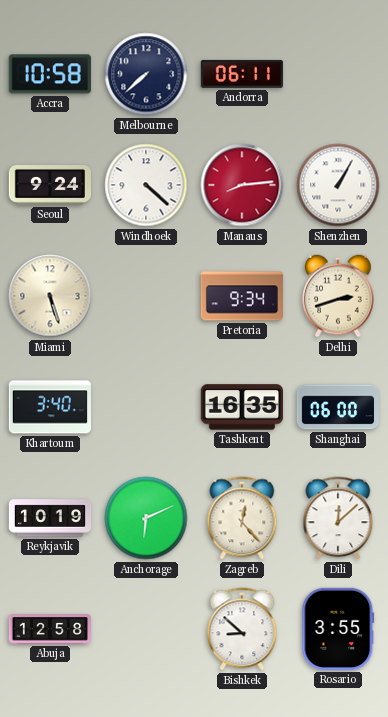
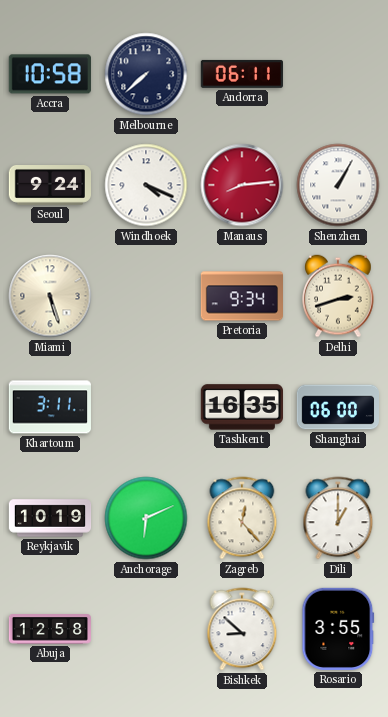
Windhoek: 4:22 -> 4:19
Khartoum: 3:40 -> 3:11
Dili: 12:08 -> 1:00
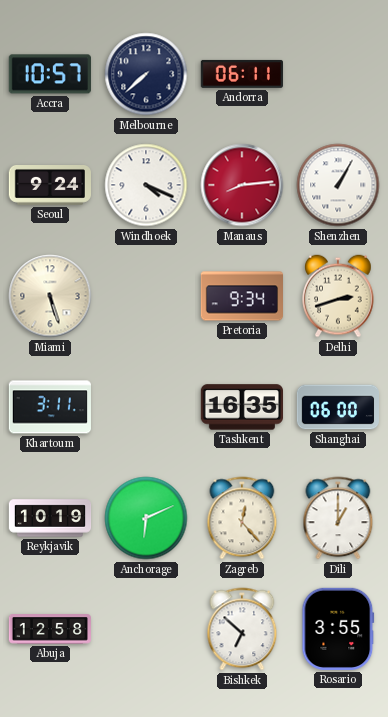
Accra: 10:58 -> 10:57
Bishkek: 8:52 -> 6:52
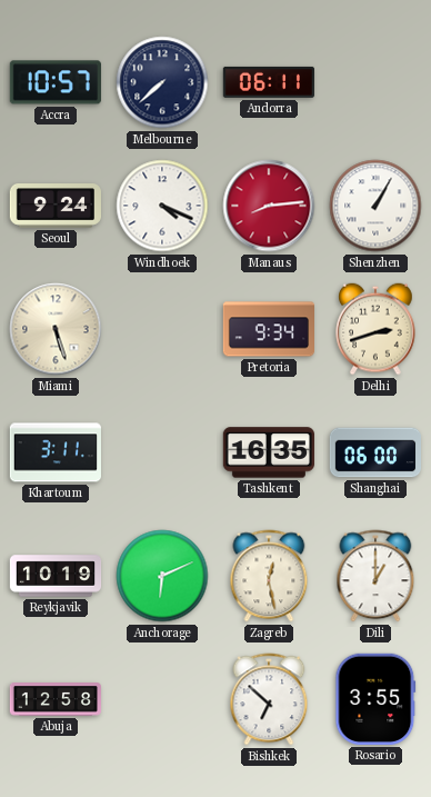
Zagreb: 12:23 -> 12:28
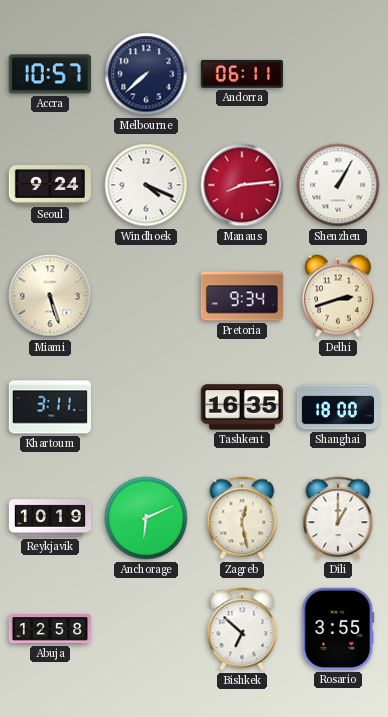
Shanghai: 06:00 -> 18:00
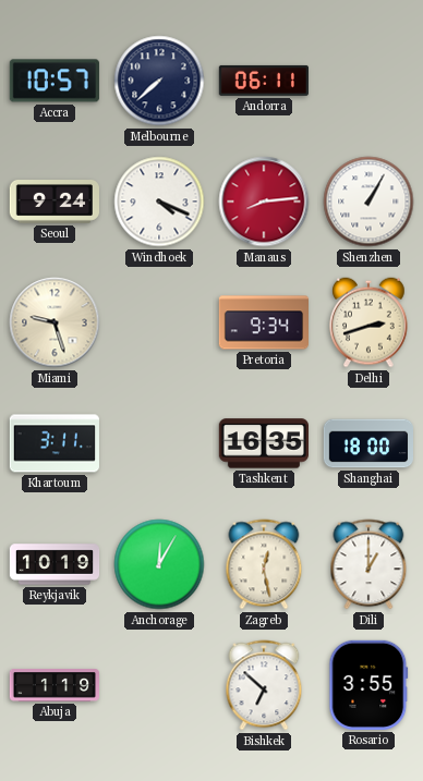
Miami: 5:27 -> 9:27
Anchorage: 6:11 -> 12:05
Abuja: 12:58 -> 1:19
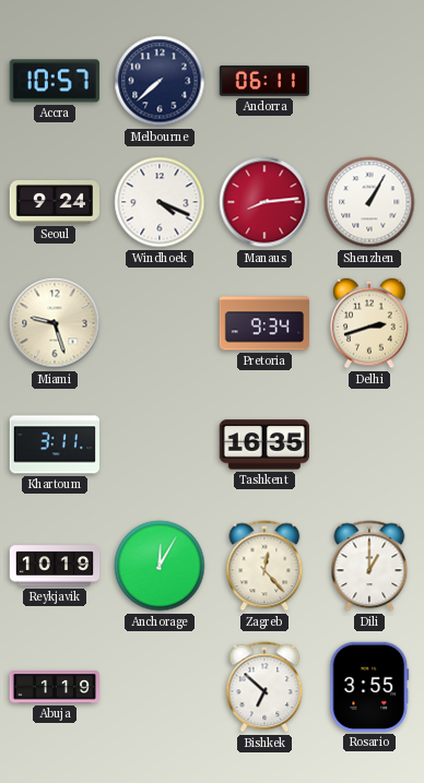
Shanghai: 18:00 -> none
Zagreb: 12:28 -> 12:23
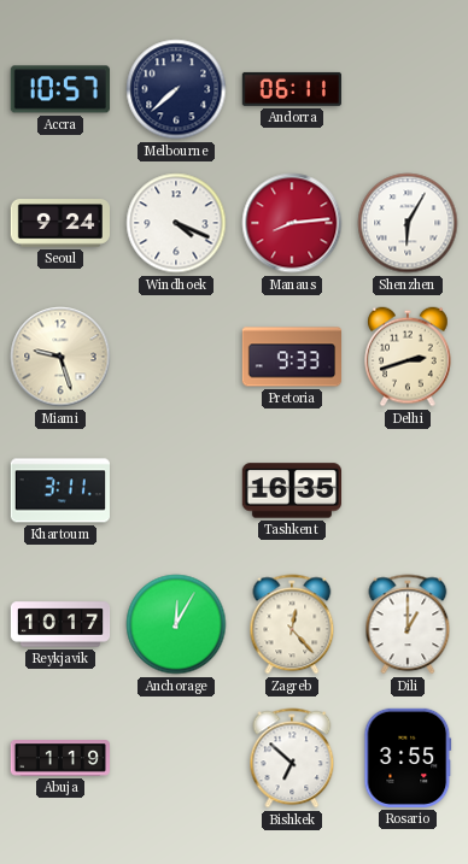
Shenzhen: 1:05 -> 6:05
Pretoria: 9:34 -> 9:33
Reykjavik: 10:19 -> 10:17
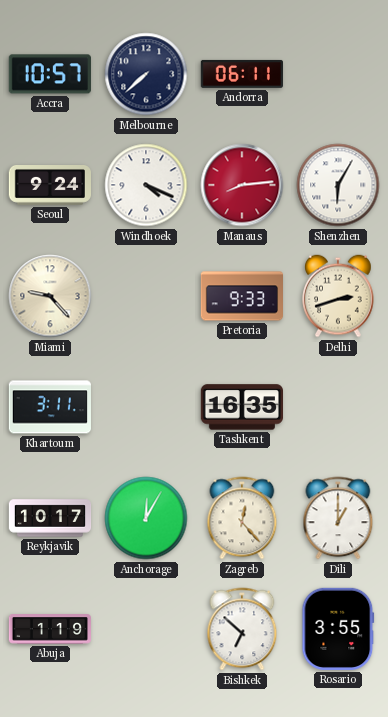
Miami: 9:27 -> 9:23
